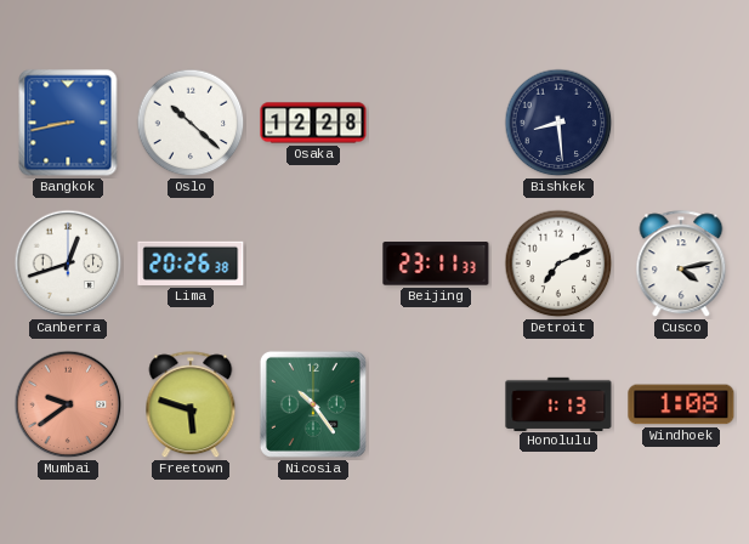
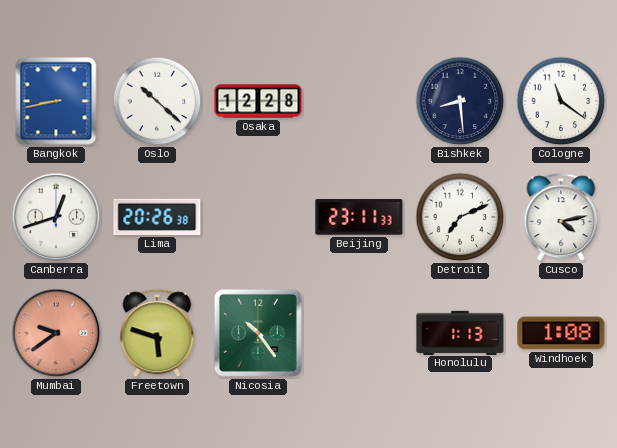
Cologne: none -> 11:21
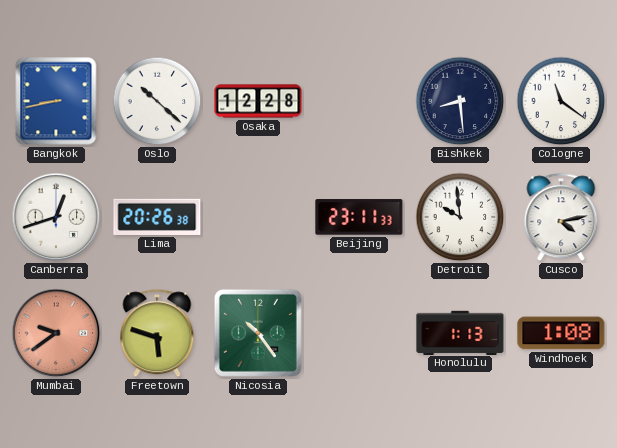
Detroit: 7:11 -> 9:59
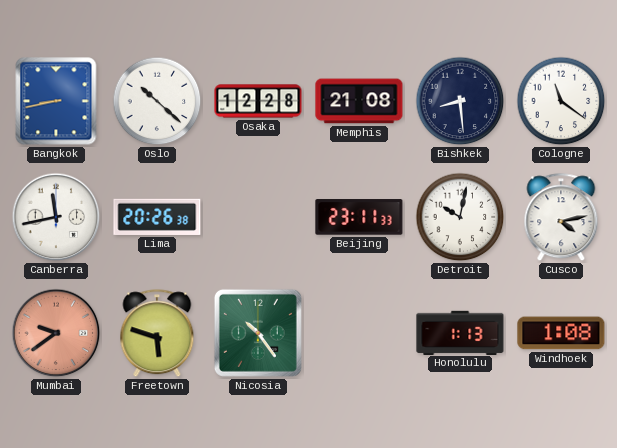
Memphis: none -> 21:08
Canberra: 12:42 -> 11:43
Detroit: 9:59 -> 10:02
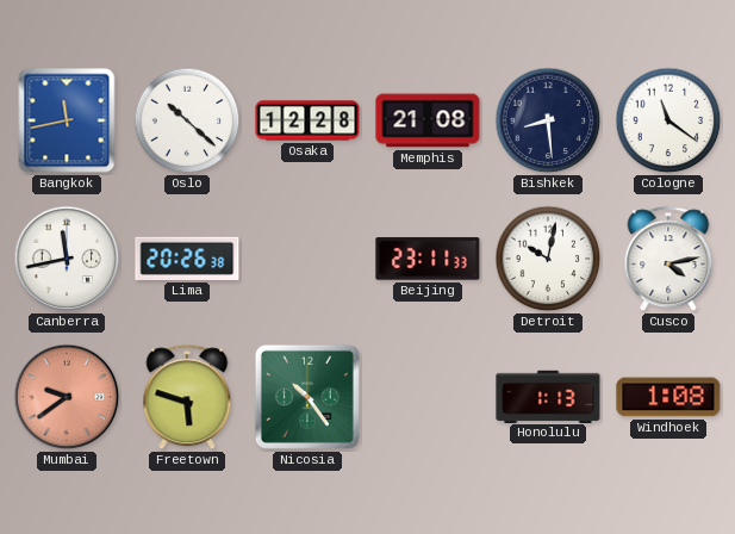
Bangkok: 8:43 -> 11:43
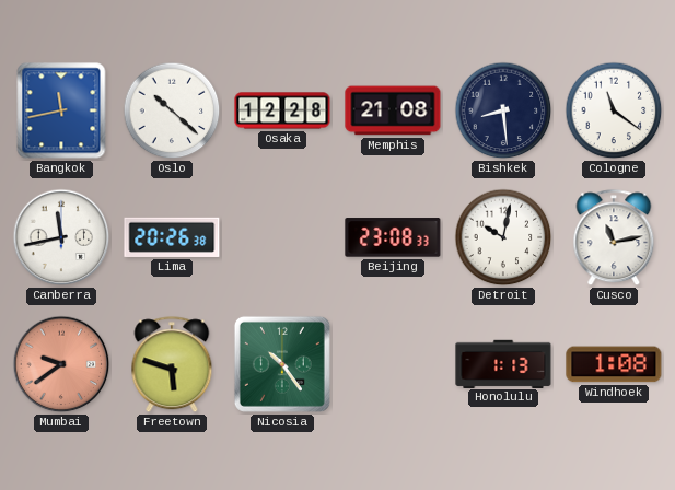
Beijing: 23:11 -> 23:08
Cusco: 4:13 -> 11:13
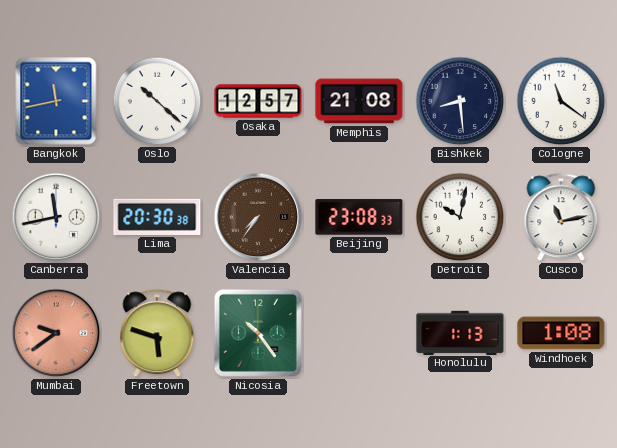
Osaka: 12:28 -> 12:57
Lima: 20:26 -> 20:30
Valencia: none -> 7:36
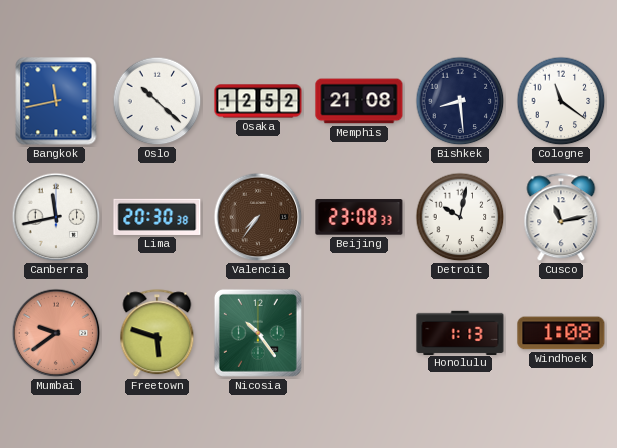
Osaka: 12:57 -> 12:52
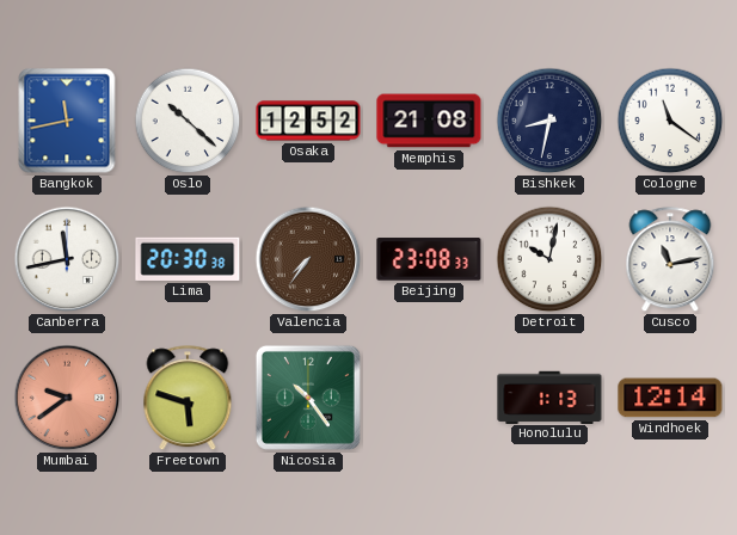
Bishkek: 8:29 -> 8:32
Windhoek: 1:08 -> 12:14
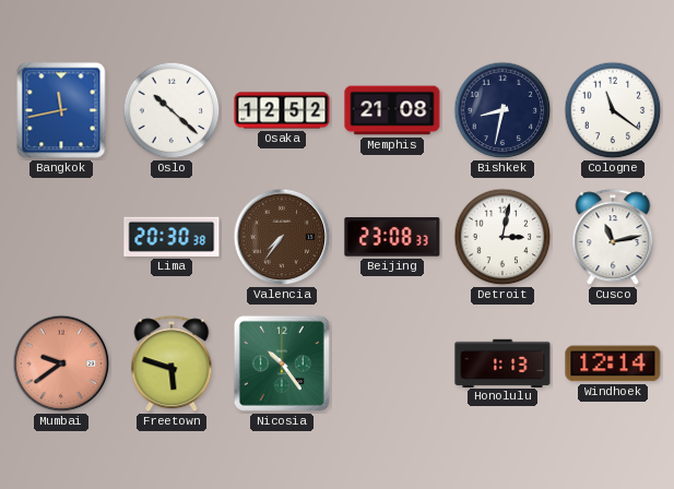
Canberra: 11:43 -> none
Detroit: 10:02 -> 3:02
